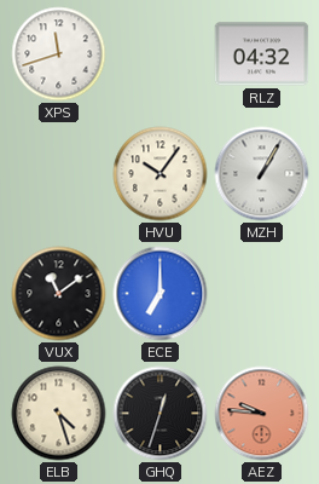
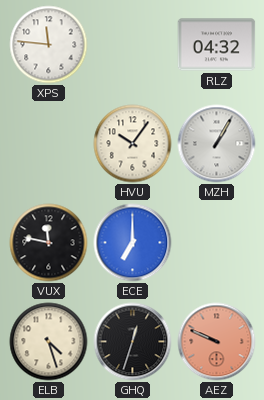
XPS: 11:42 -> 11:46
VUX: 11:09 -> 11:47
AEZ: 9:46 -> 9:49
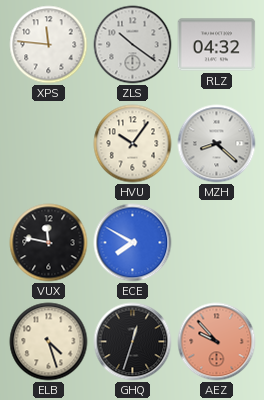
ZLS: none -> 10:21
MZH: 1:05 -> 8:22
ECE: 7:00 -> 7:50
AEZ: 9:49 -> 9:53
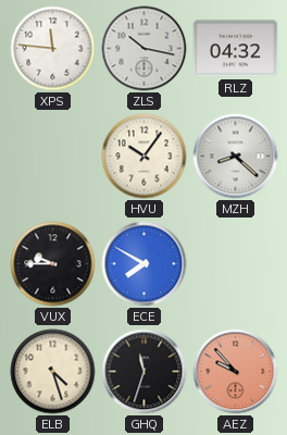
ZLS: 10:21 -> 10:17
VUX: 11:47 -> 9:45
GHQ: 12:33 -> 11:33
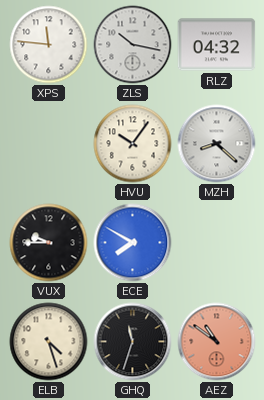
AEZ: 9:53 -> 10:51
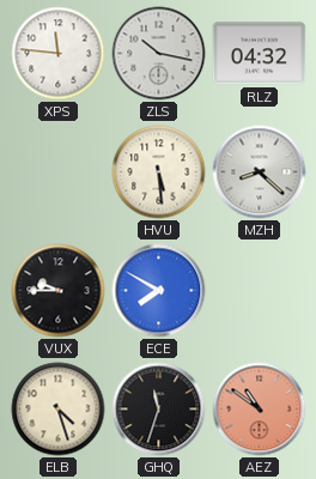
HVU: 10:06 -> 5:29
